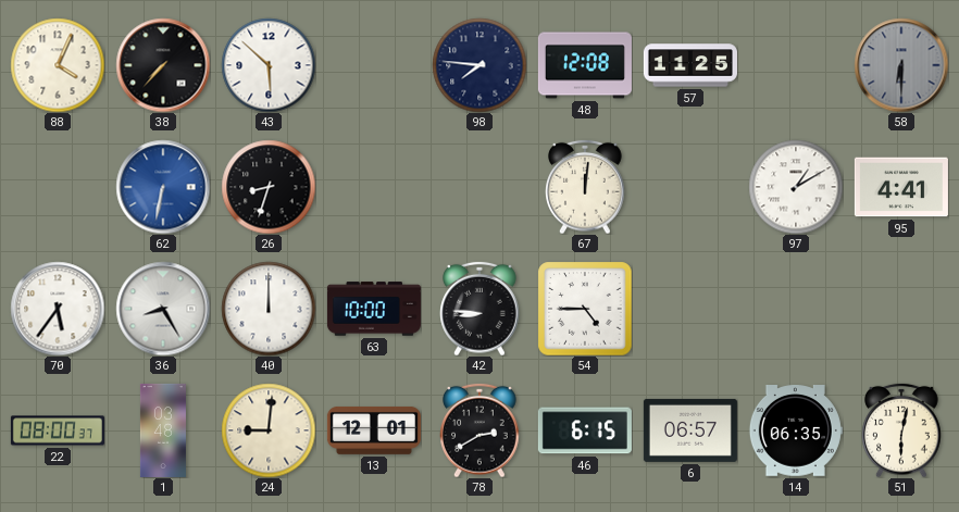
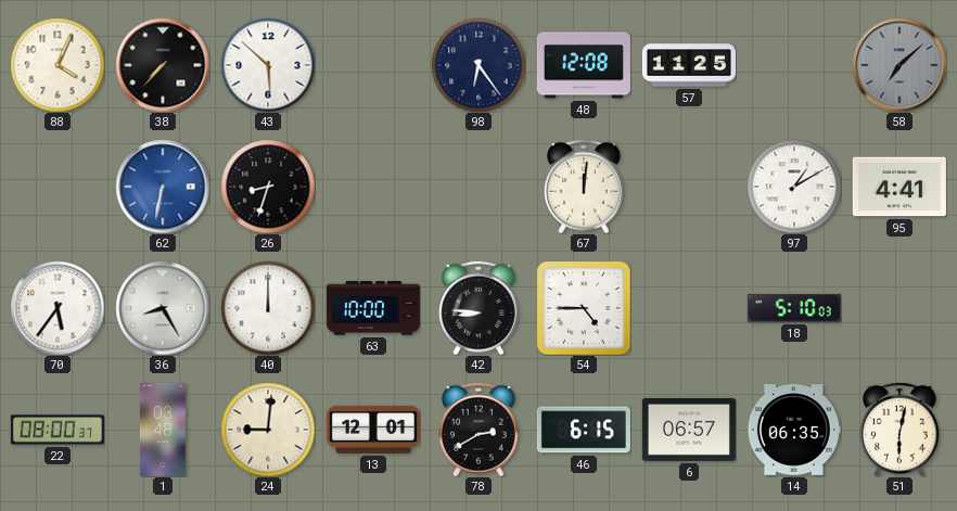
98: 7:46 -> 6:24
58: 6:30 -> 7:08
18: none -> 5:10
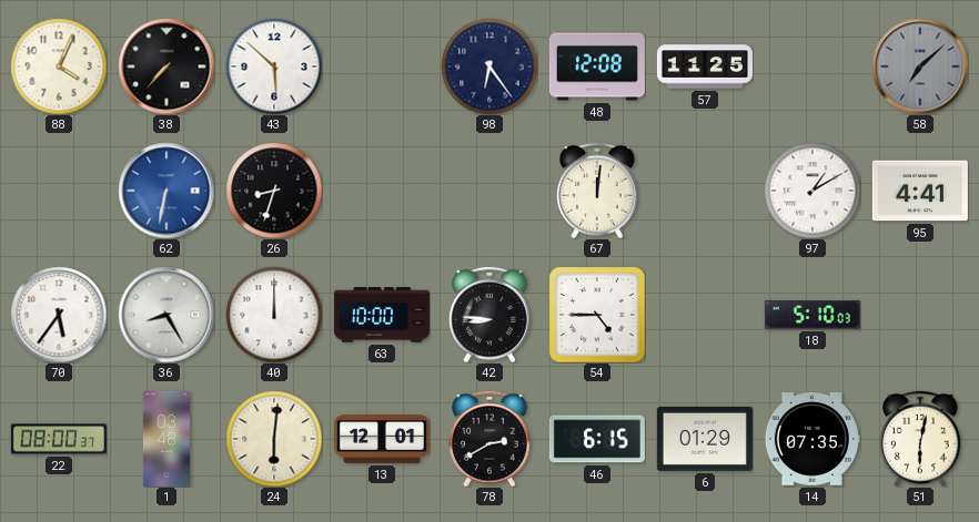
24: 9:01 -> 6:01
6: 06:57 -> 01:29
14: 06:35 -> 07:35
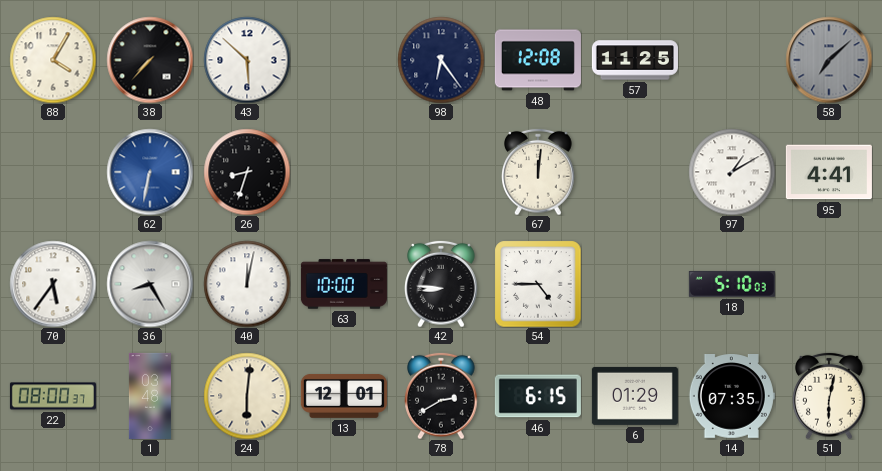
88: 4:04 -> 4:05
40: 12:00 -> 12:02
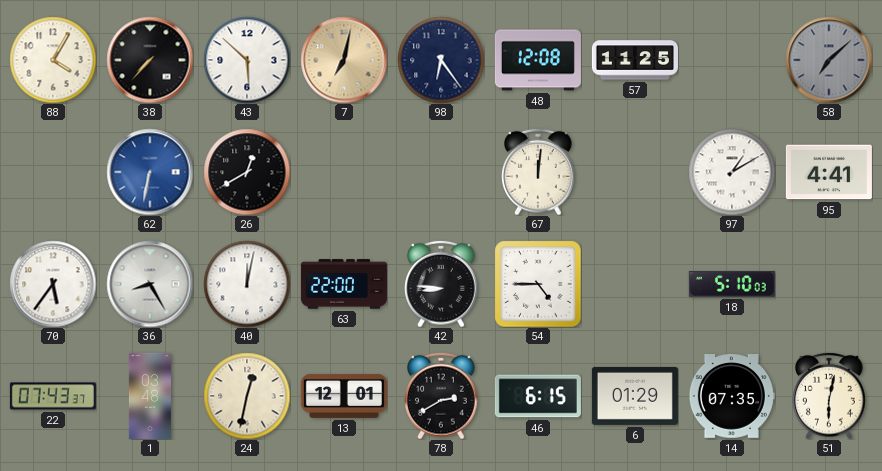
7: none -> 7:02
26: 8:33 -> 12:40
63: 10:00 -> 22:00
22: 08:00 -> 07:43
24: 6:01 -> 12:32
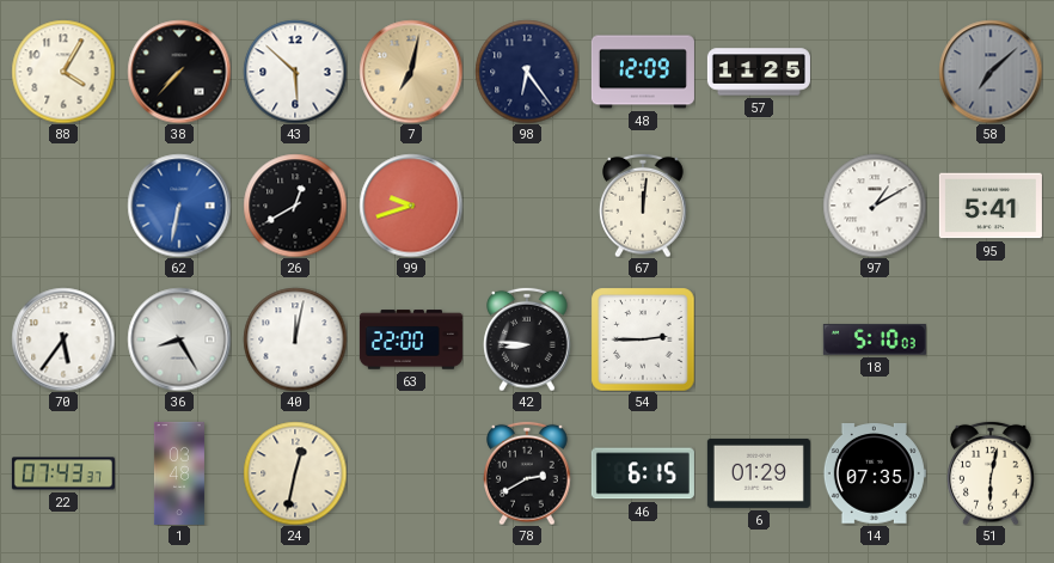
48: 12:08 -> 12:09
99: none -> 9:42
95: 4:41 -> 5:41
54: 4:45 -> 2:45
13: 12:01 -> none
